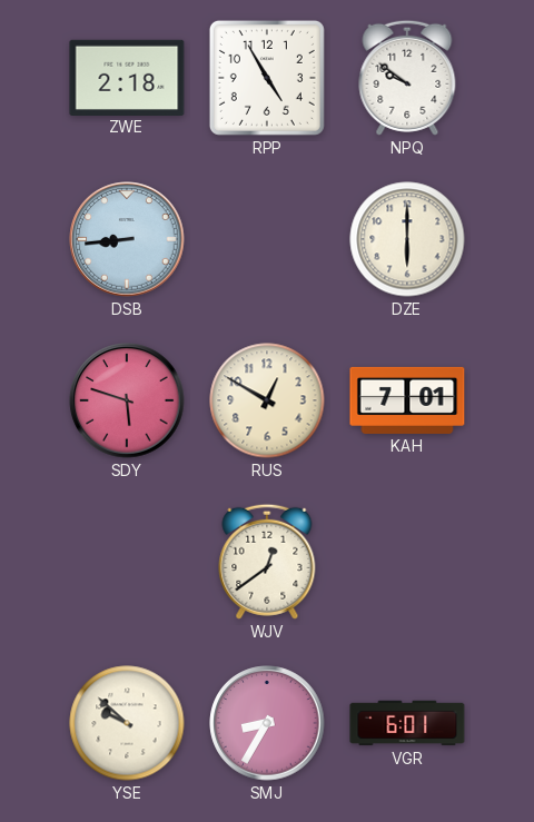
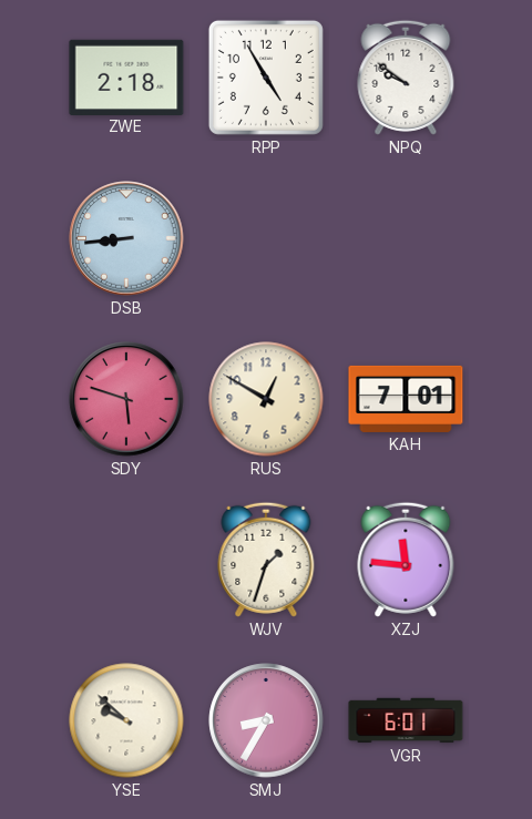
DZE: 6:00 -> none
WJV: 12:39 -> 1:33
XZJ: none -> 11:46
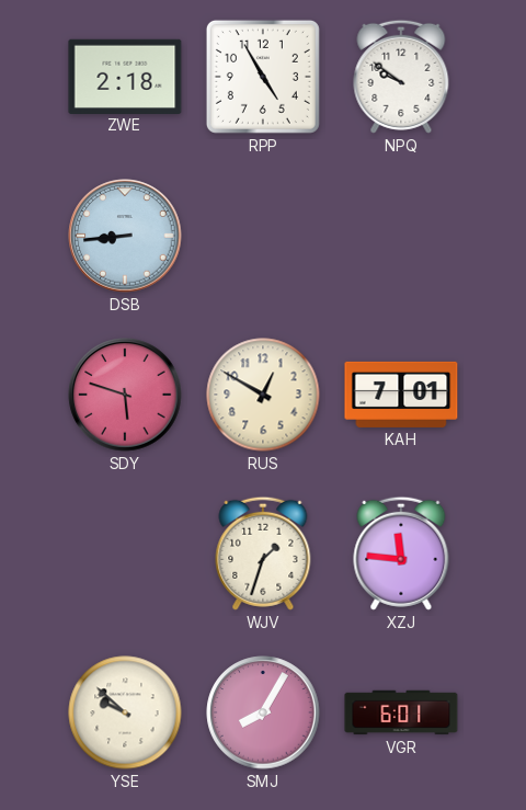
SMJ: 8:35 -> 8:05
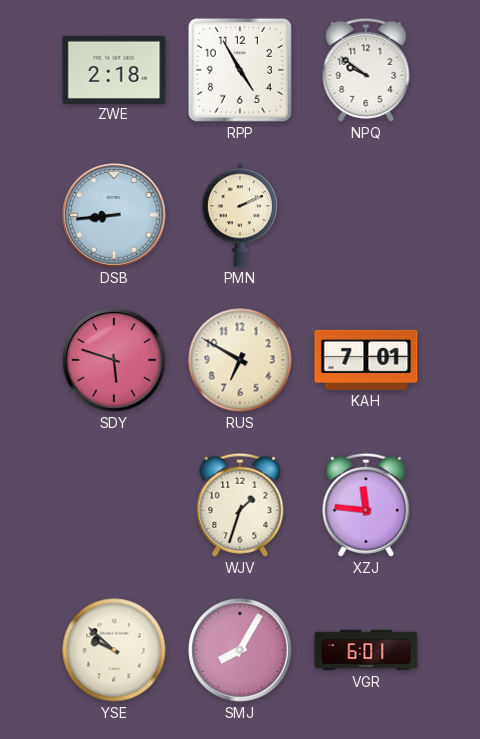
PMN: none -> 2:11
RUS: 12:50 -> 6:50
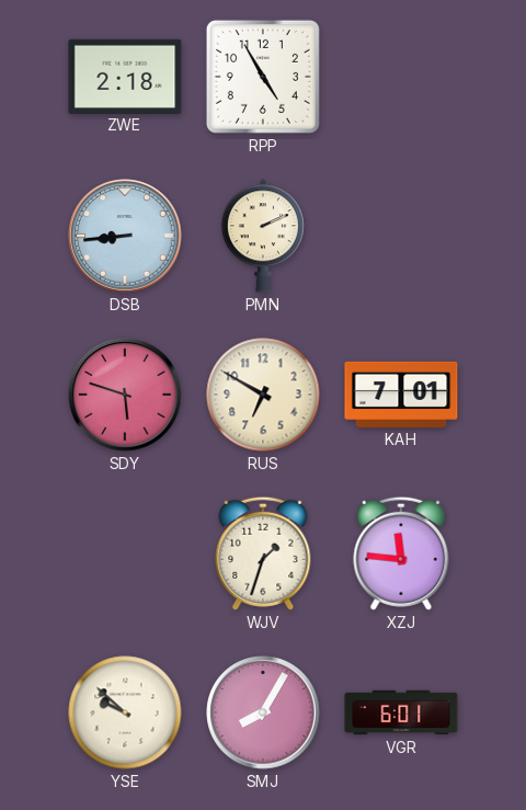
NPQ: 9:51 -> none
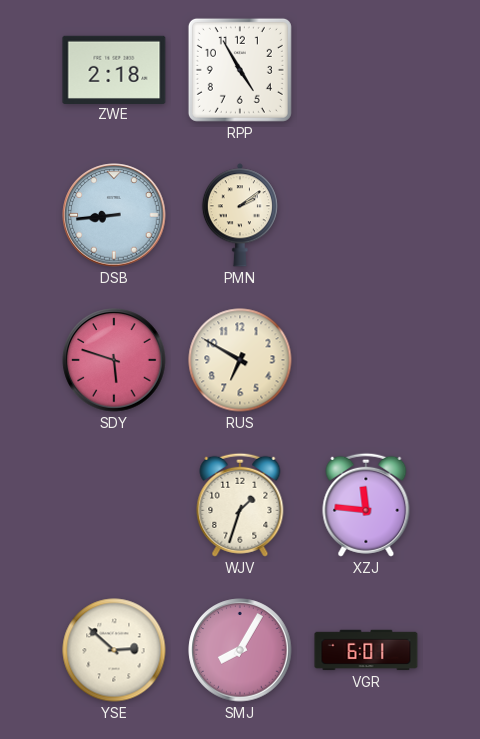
PMN: 2:11 -> 2:09
KAH: 7:01 -> none
YSE: 9:52 -> 2:52
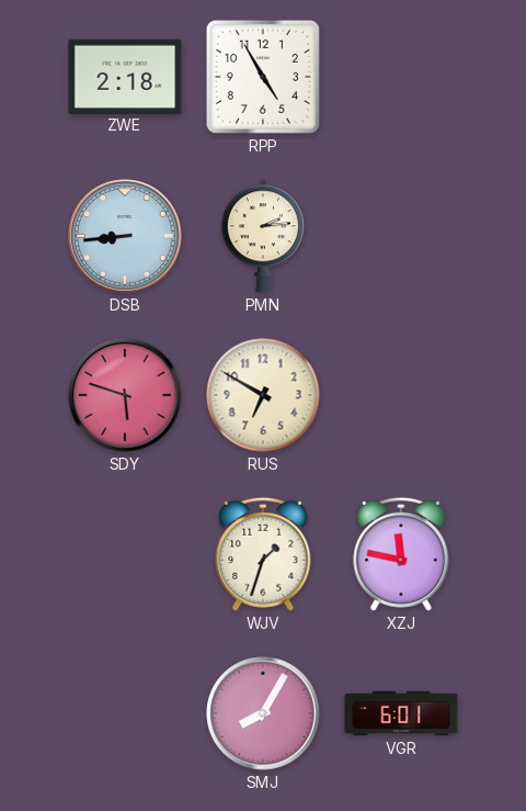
PMN: 2:09 -> 2:14
XZJ: 11:46 -> 11:47
YSE: 2:52 -> none
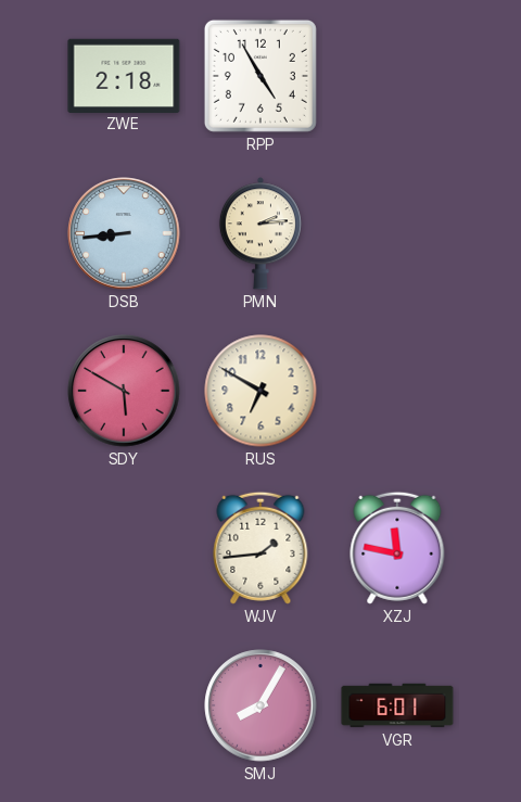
SDY: 5:48 -> 5:50
WJV: 1:33 -> 1:44
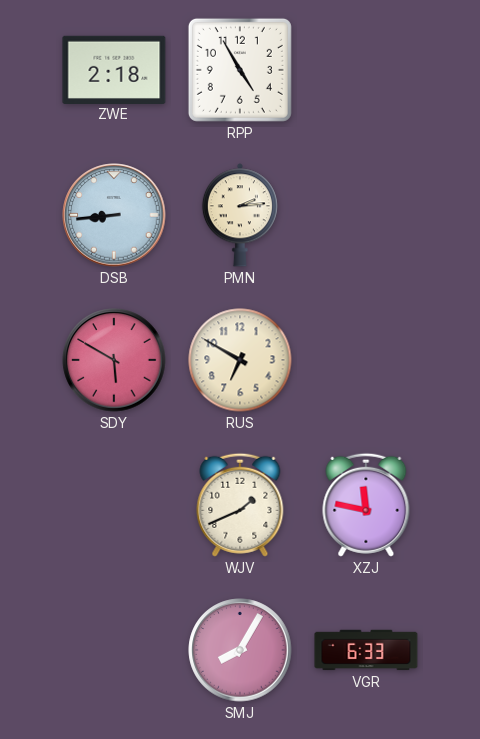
WJV: 1:44 -> 1:41
VGR: 6:01 -> 6:33
